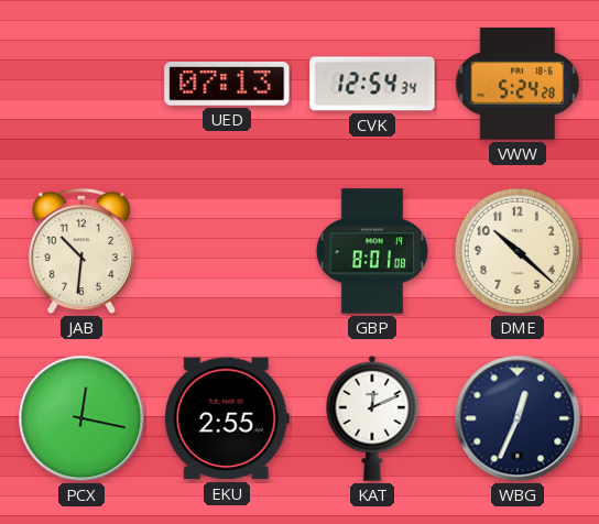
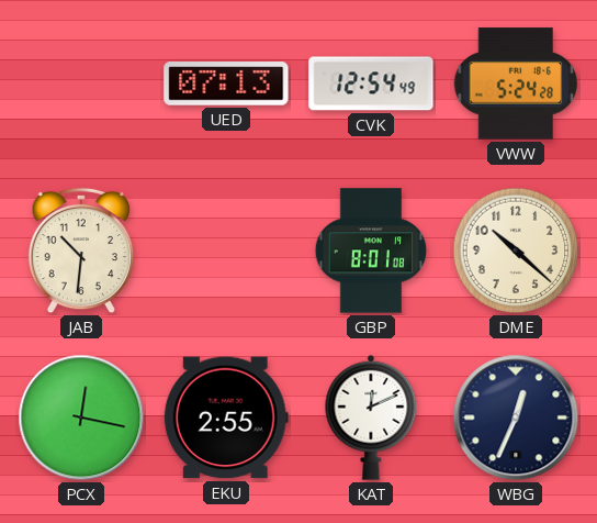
CVK: 12:54:34 -> 12:54:49
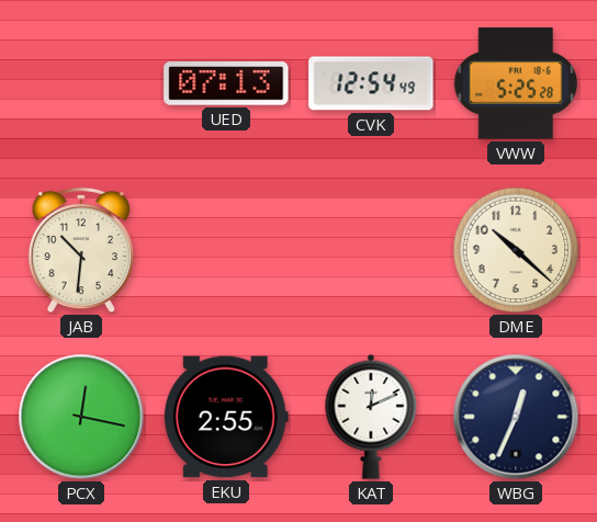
VWW: 5:24 -> 5:25
GBP: 8:01 -> none
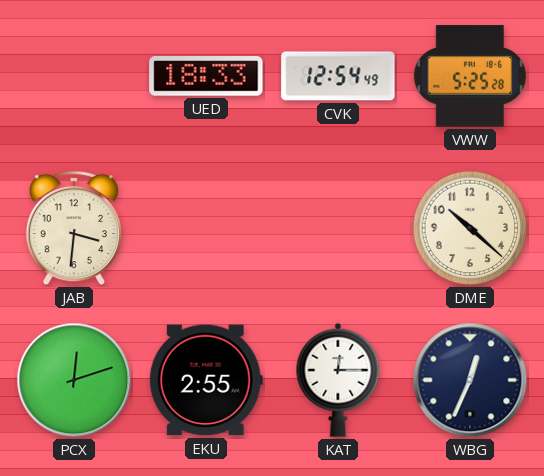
UED: 07:13 -> 18:33
JAB: 10:31 -> 3:31
PCX: 12:17 -> 12:12
KAT: 12:11 -> 12:15
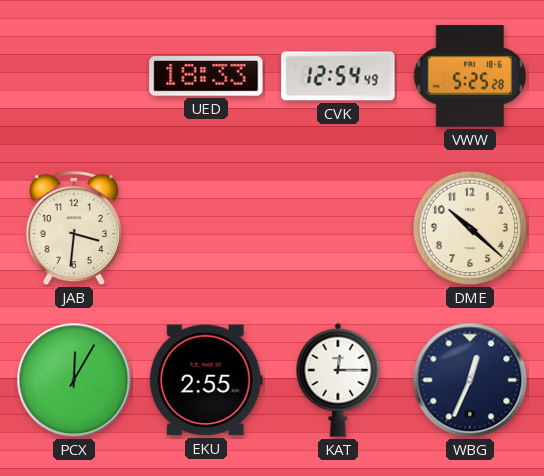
PCX: 12:12 -> 12:05
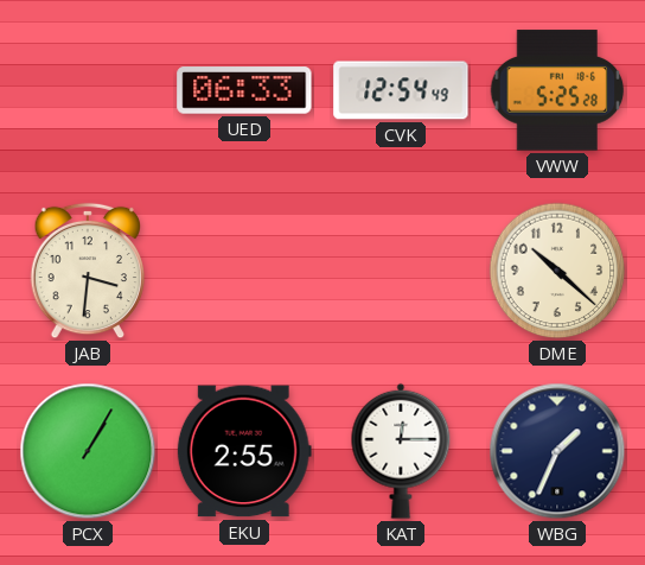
UED: 18:33 -> 06:33
PCX: 12:05 -> 1:05
WBG: 12:34 -> 1:34
